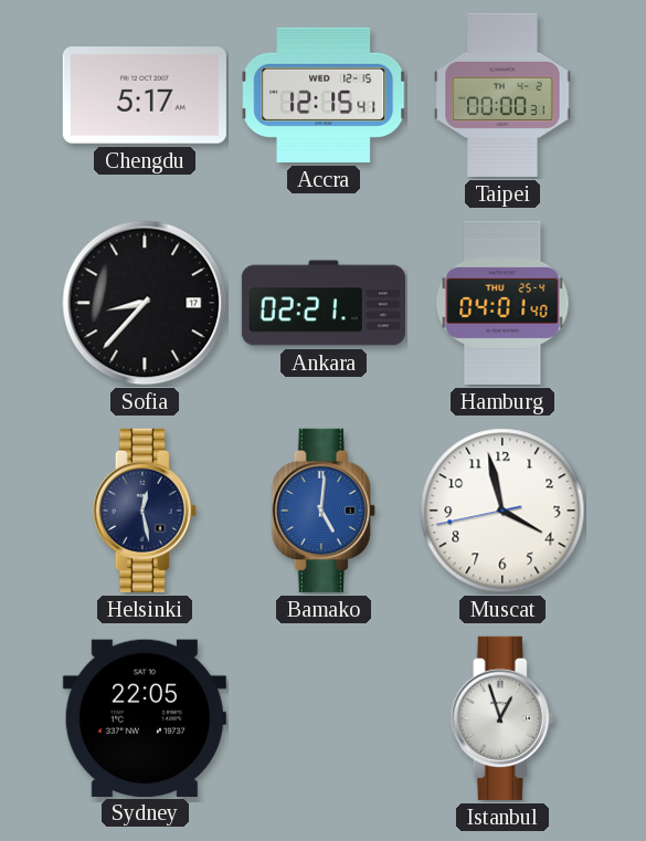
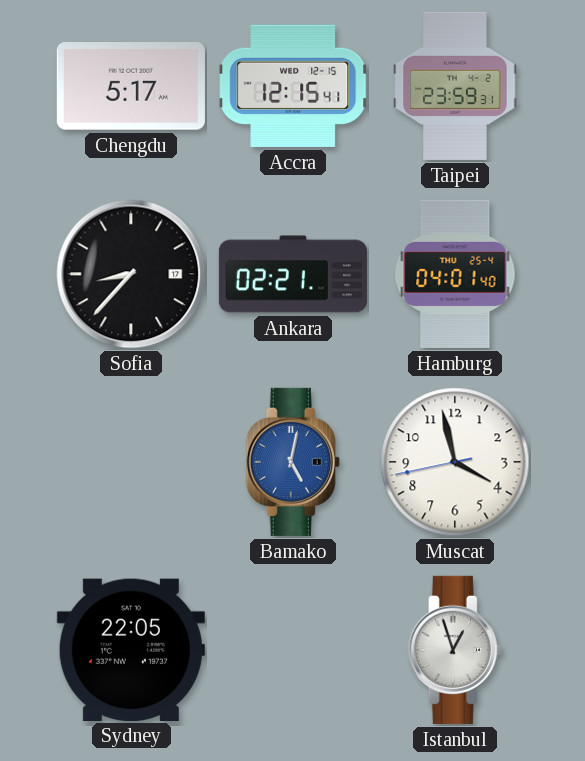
Taipei: 00:00 -> 23:59
Helsinki: 12:28 -> none
Bamako: 5:01 -> 5:02
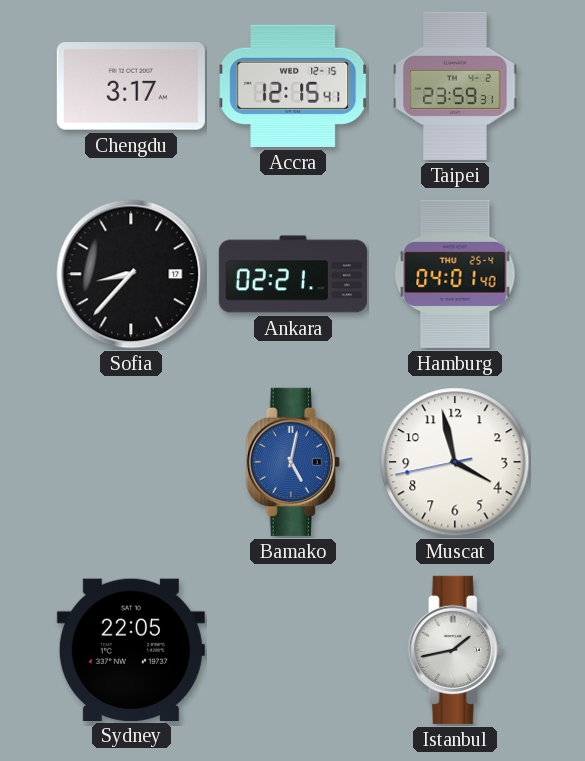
Chengdu: 5:17 -> 3:17
Istanbul: 12:57 -> 1:43
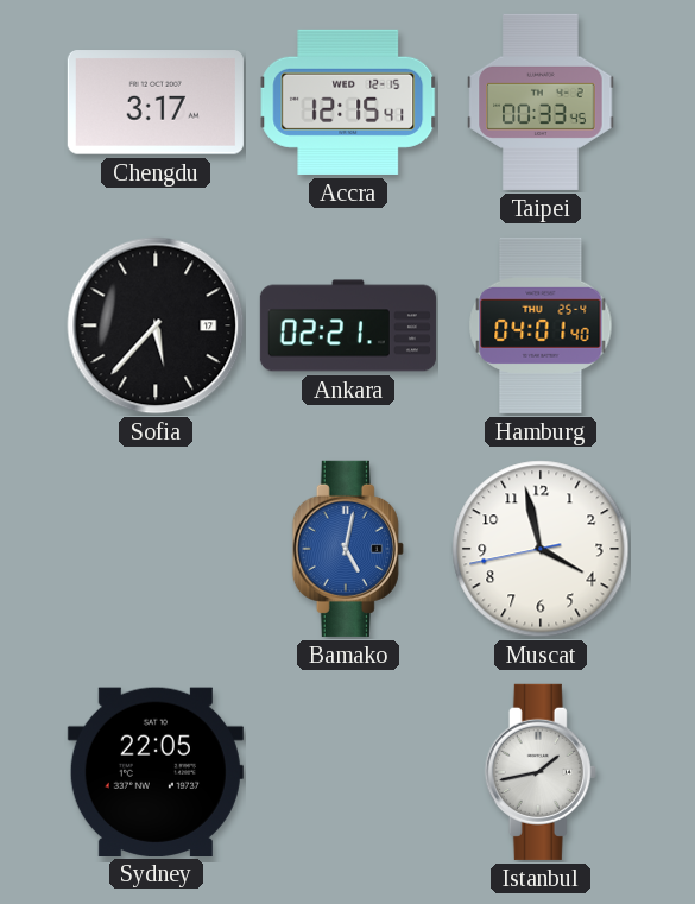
Taipei: 23:59 -> 00:33
Sofia: 8:37 -> 5:37
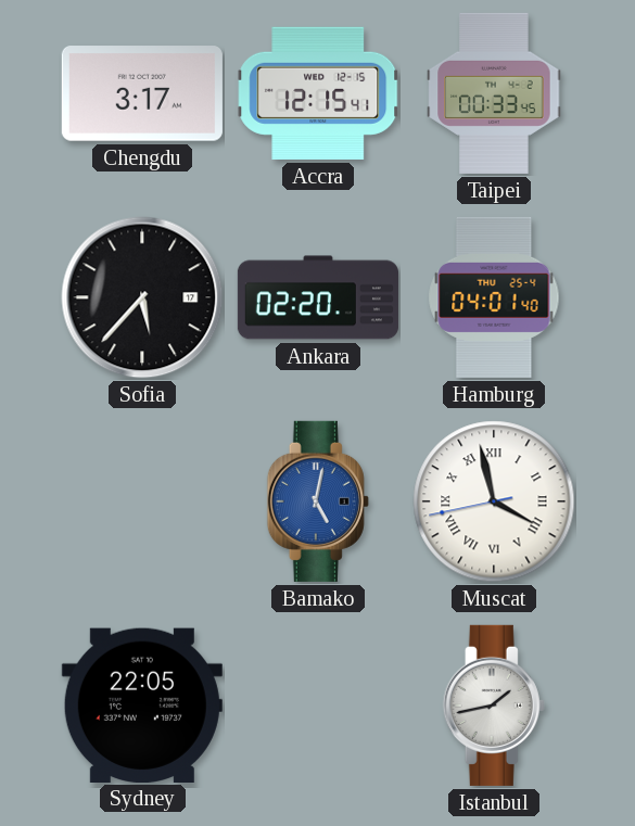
Ankara: 02:21 -> 02:20
Muscat numerals: Arabic -> Roman
